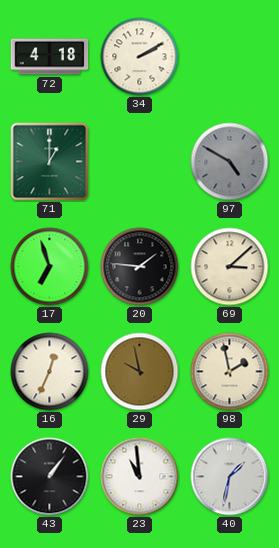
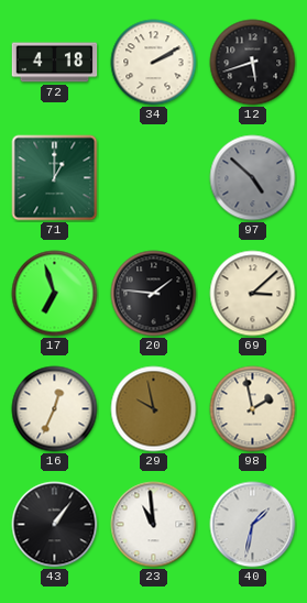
12: none -> 5:42
97: 4:50 -> 4:52
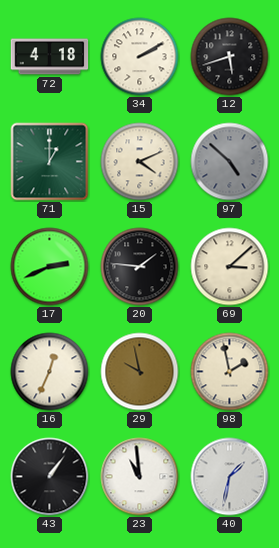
15: none -> 4:11
17: 6:57 -> 2:41
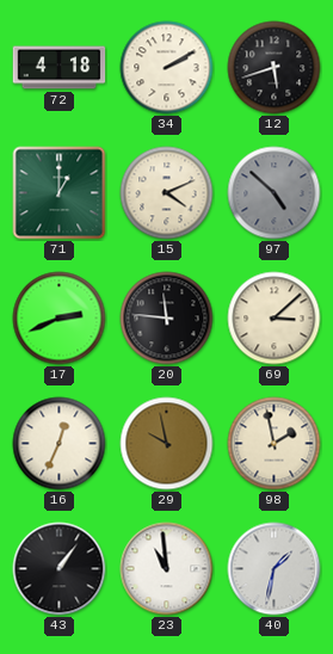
20: 1:46 -> 11:46
